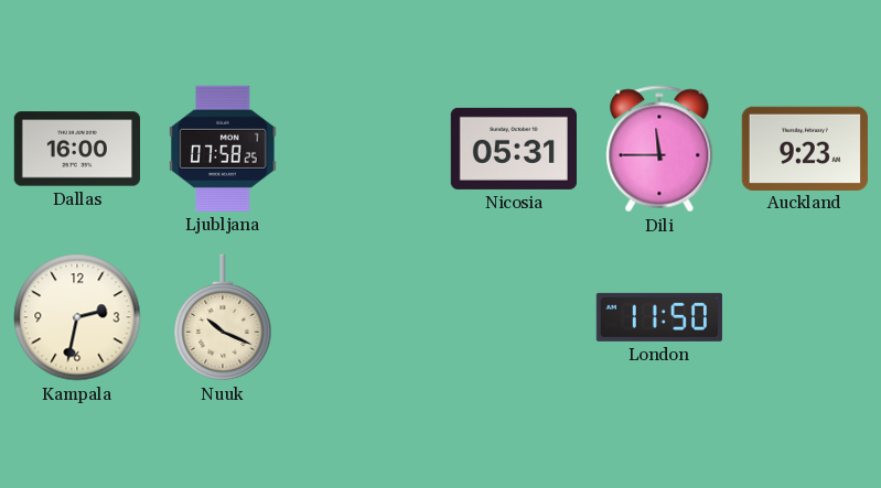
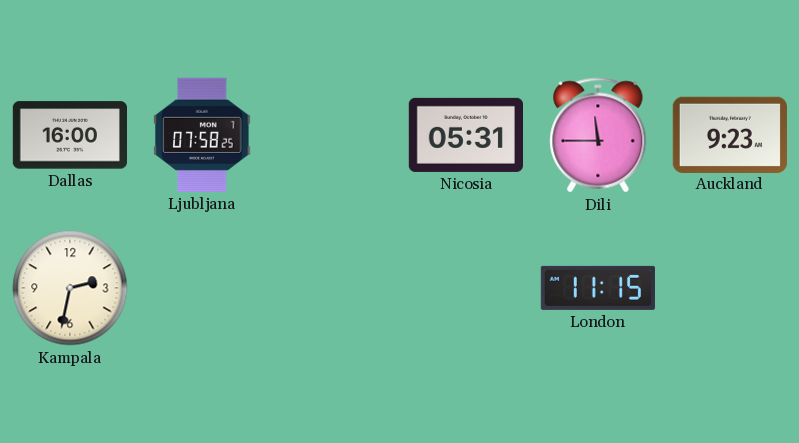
Nuuk: 10:19 -> none
London: 11:50 -> 11:15
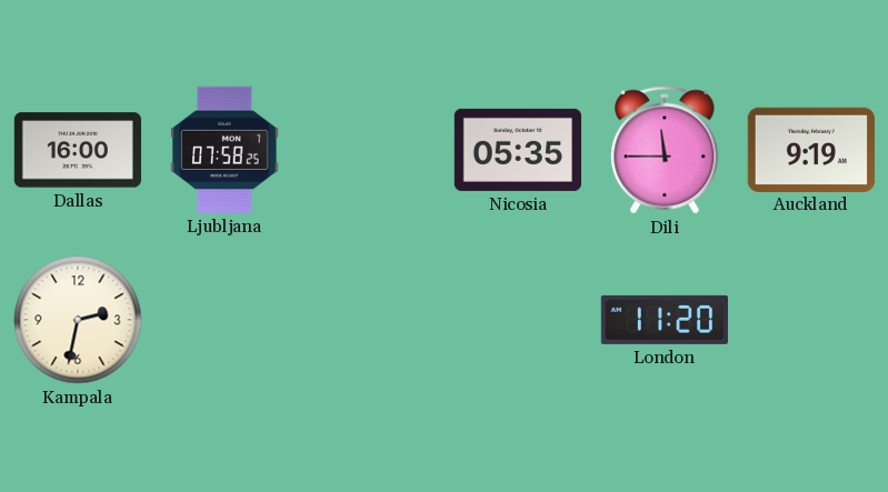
Nicosia: 05:31 -> 05:35
Auckland: 9:23 -> 9:19
London: 11:15 -> 11:20
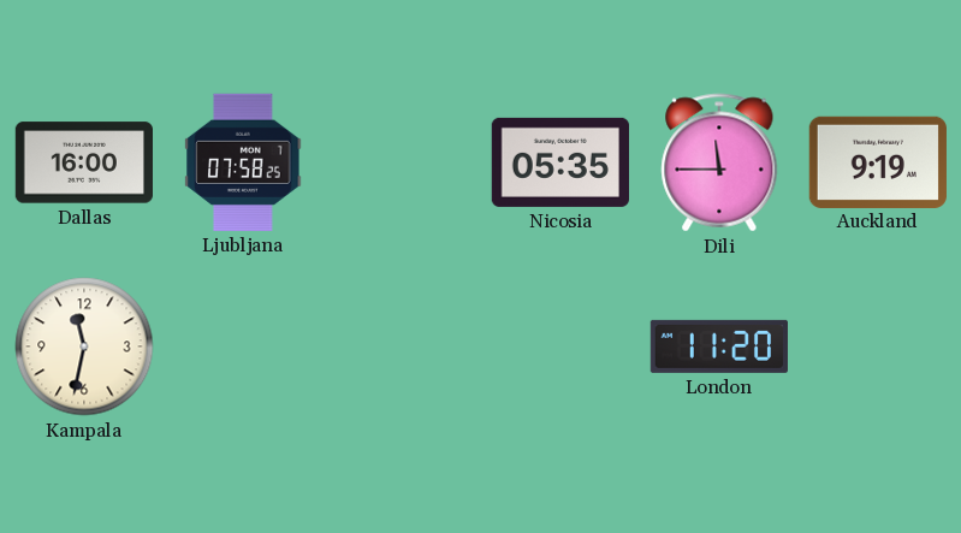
Kampala: 2:32 -> 11:32
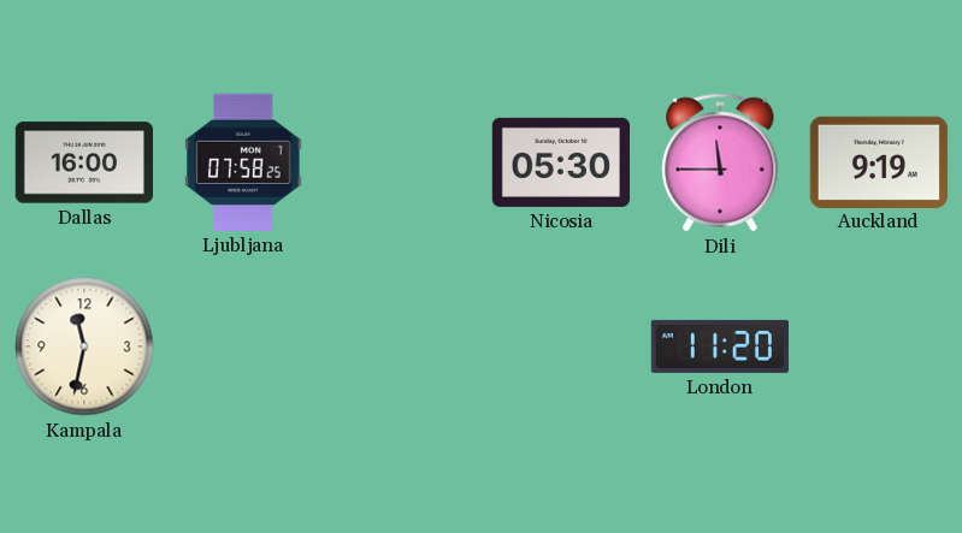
Nicosia: 05:35 -> 05:30
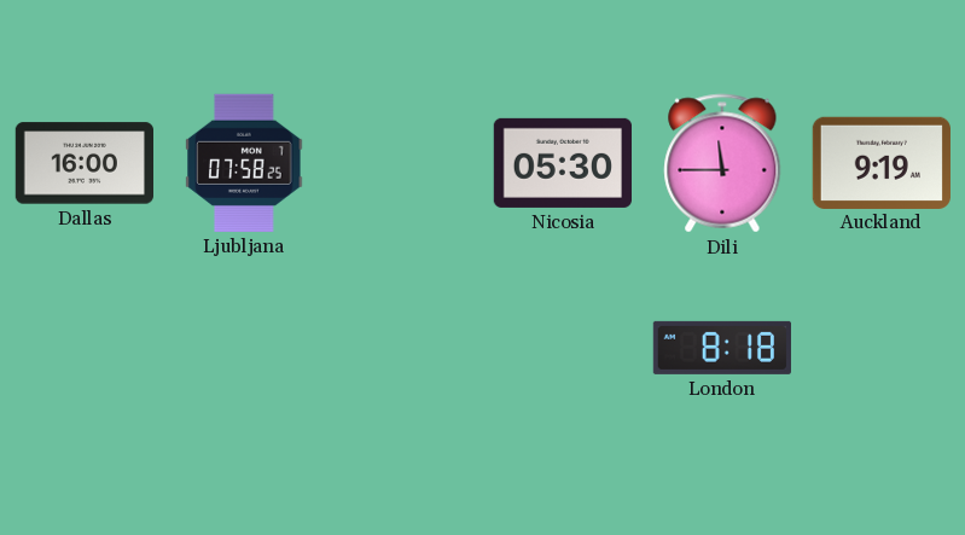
Kampala: 11:32 -> none
London: 11:20 -> 8:18
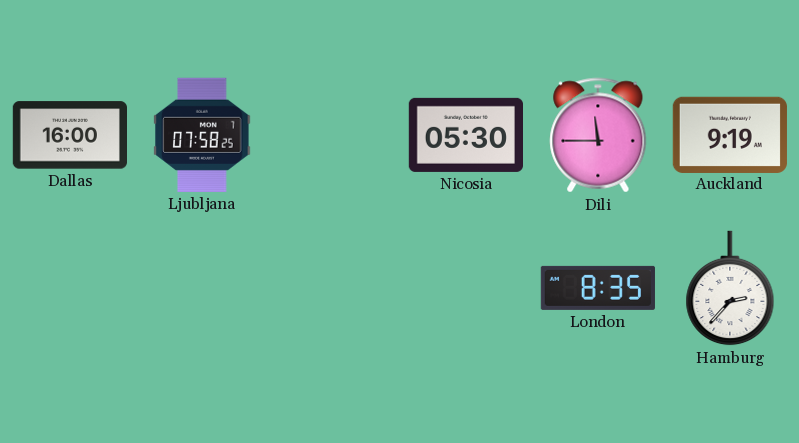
London: 8:18 -> 8:35
Hamburg: none -> 2:37
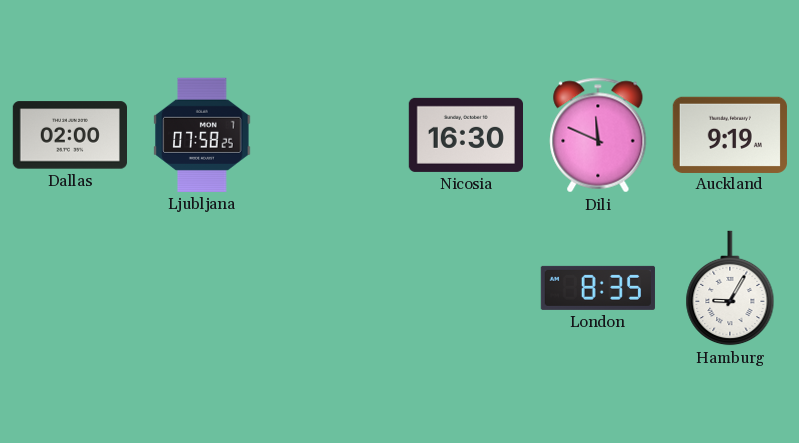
Dallas: 16:00 -> 02:00
Nicosia: 05:30 -> 16:30
Dili: 11:45 -> 11:49
Hamburg: 2:37 -> 9:05
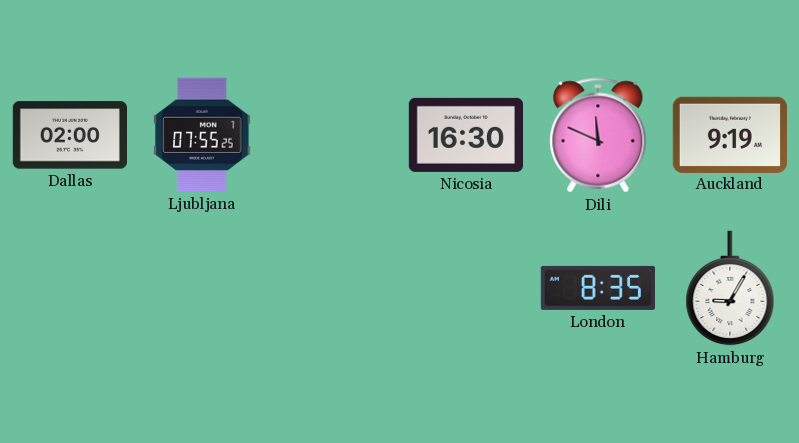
Ljubljana: 07:58 -> 07:55
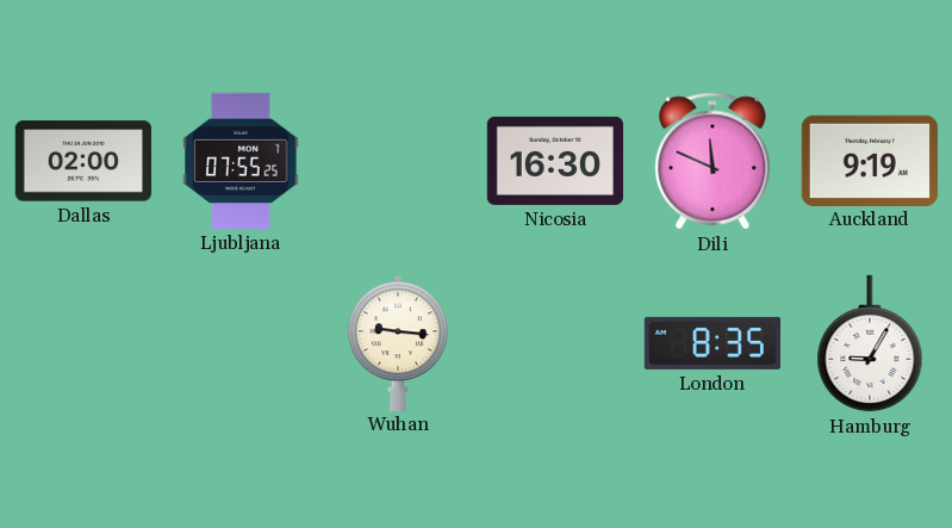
Wuhan: none -> 9:16
